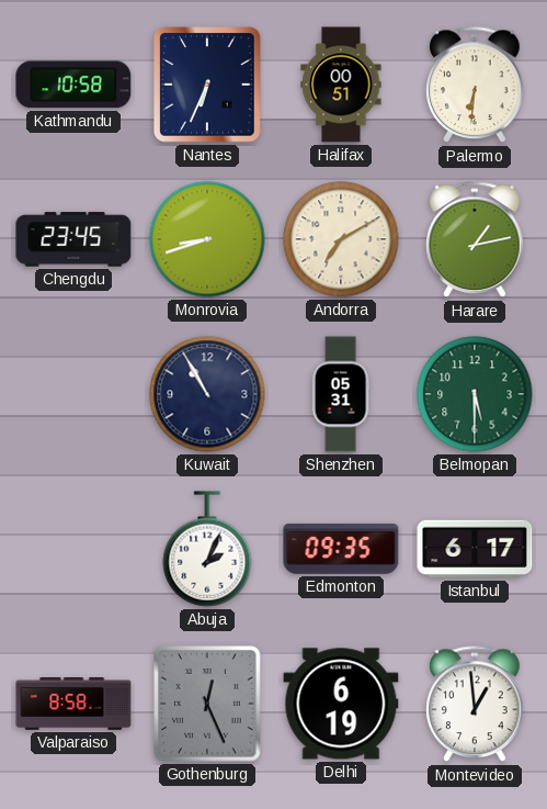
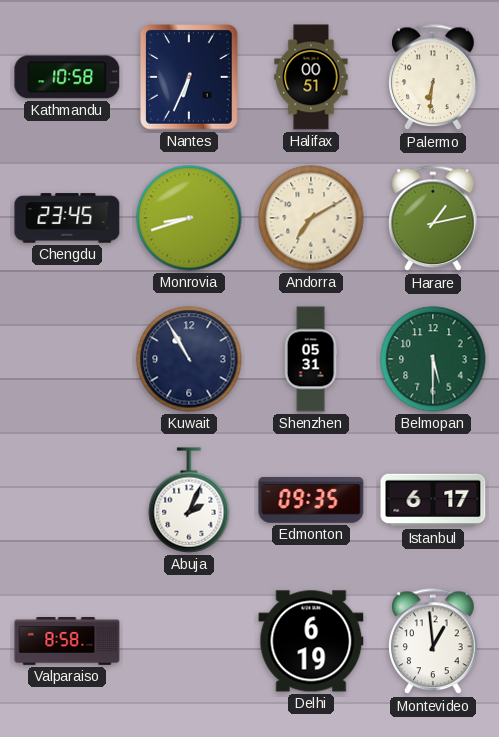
Gothenburg: 12:26 -> none
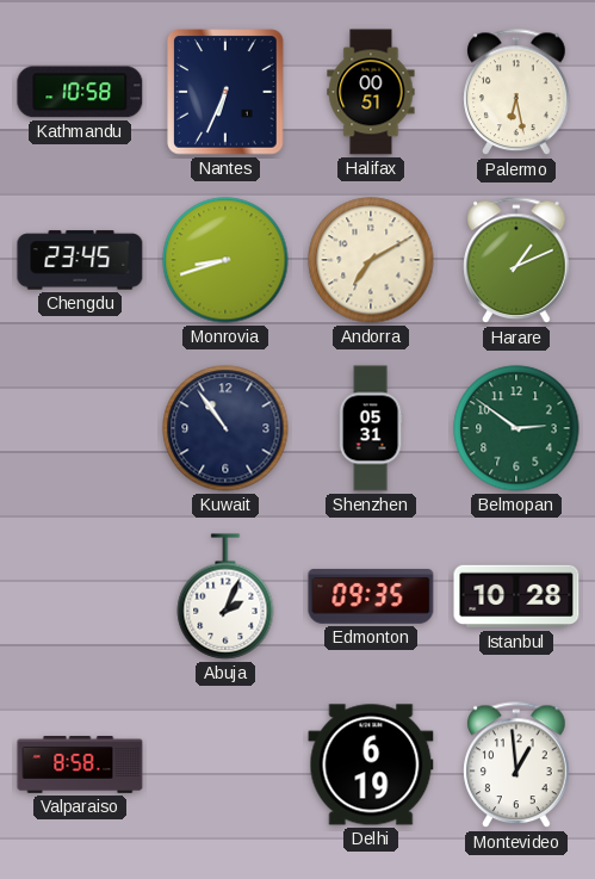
Palermo: 6:31 -> 6:28
Harare: 1:13 -> 1:11
Kuwait: 10:55 -> 10:54
Belmopan: 5:30 -> 2:51
Istanbul: 6:17 -> 10:28
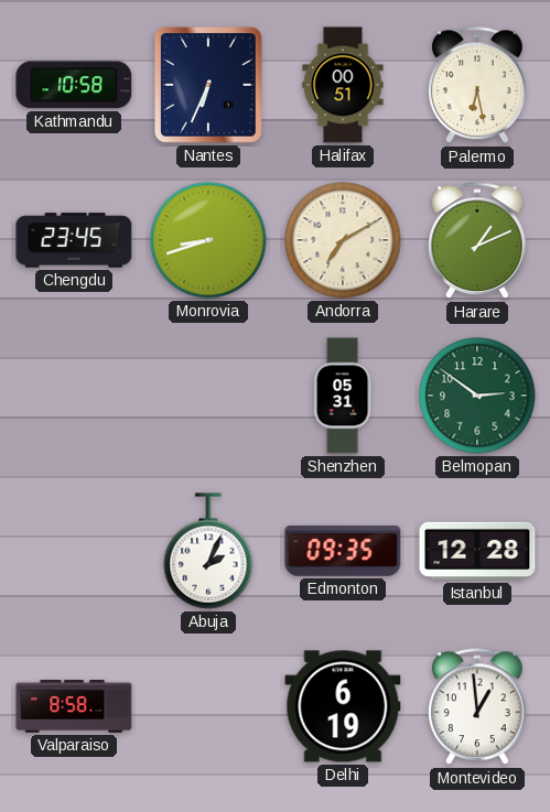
Kuwait: 10:54 -> none
Istanbul: 10:28 -> 12:28
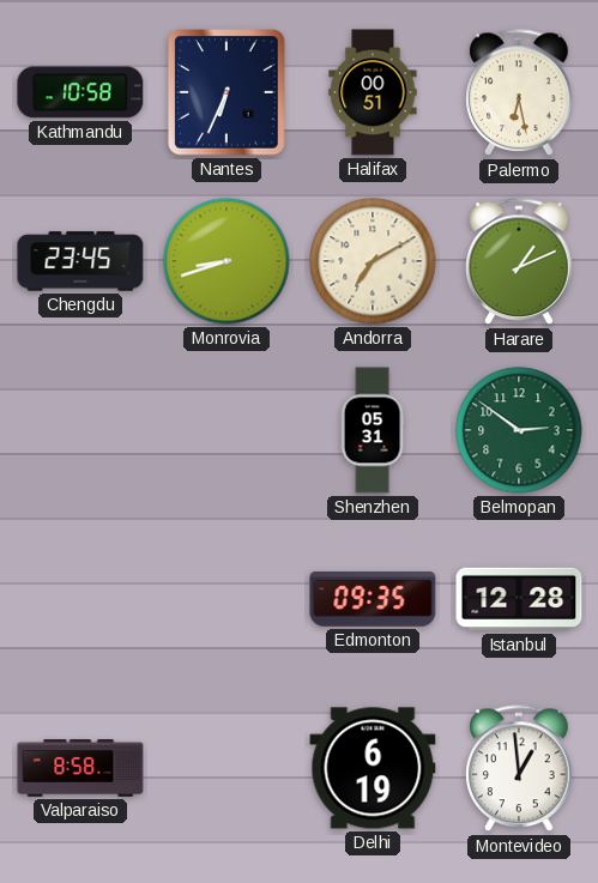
Abuja: 2:04 -> none
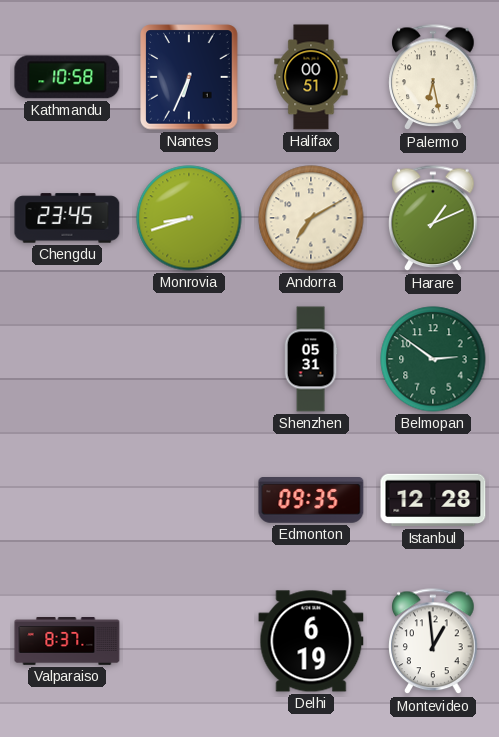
Valparaiso: 8:58 -> 8:37
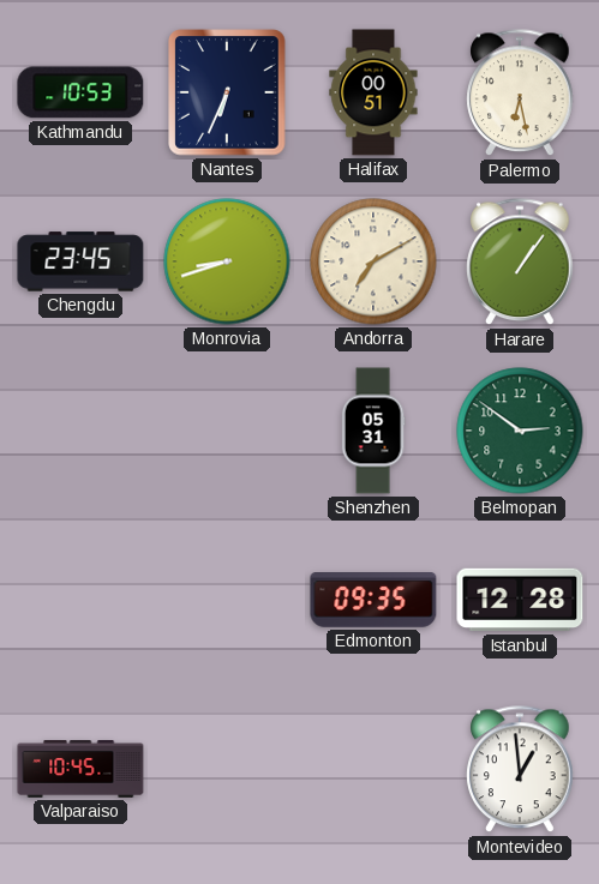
Kathmandu: 10:58 -> 10:53
Harare: 1:11 -> 1:06
Valparaiso: 8:37 -> 10:45
Delhi: 6:19 -> none
